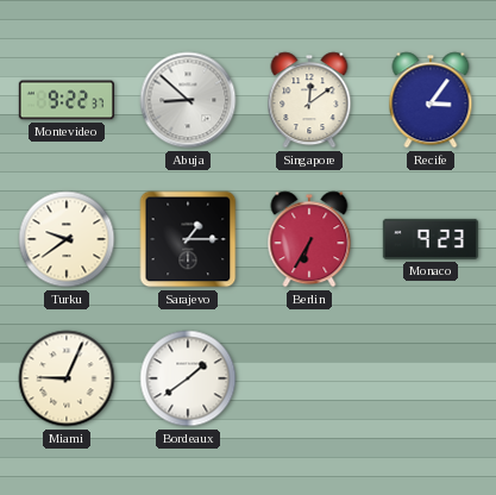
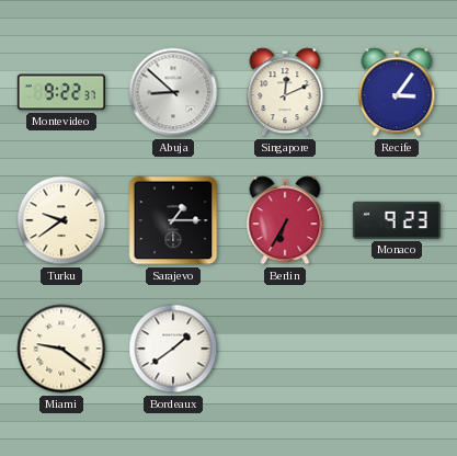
Singapore: 12:09 -> 12:11
Miami: 9:04 -> 9:21
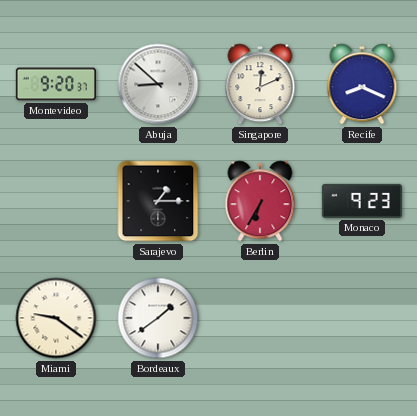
Montevideo: 9:22 -> 9:20
Recife: 3:06 -> 8:19
Turku: 9:39 -> none
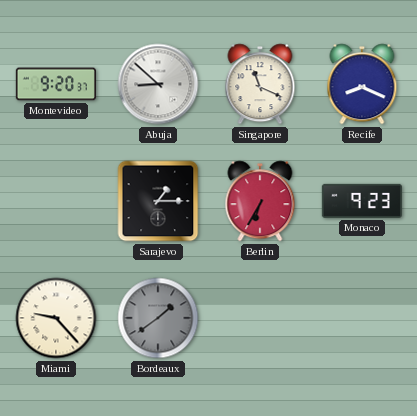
Singapore: 12:11 -> 11:19
Miami: 9:21 -> 9:23
Bordeaux dial: white -> grey
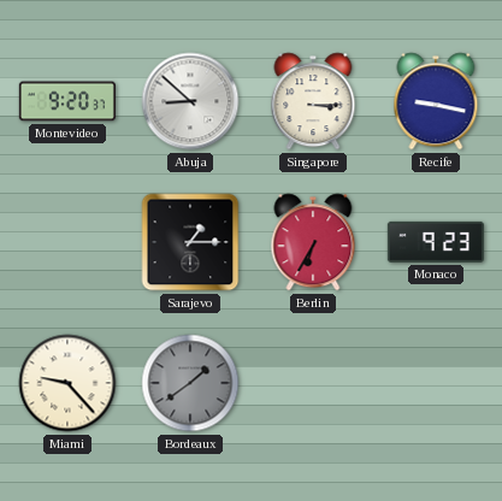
Singapore: 11:19 -> 3:15
Recife: 8:19 -> 9:17
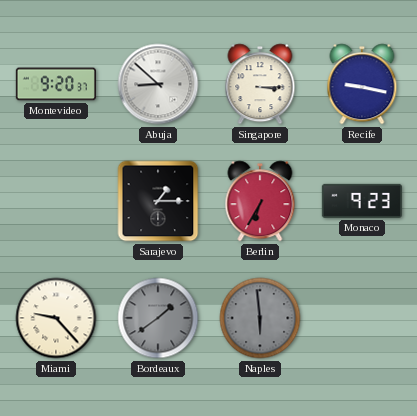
Naples: none -> 5:59
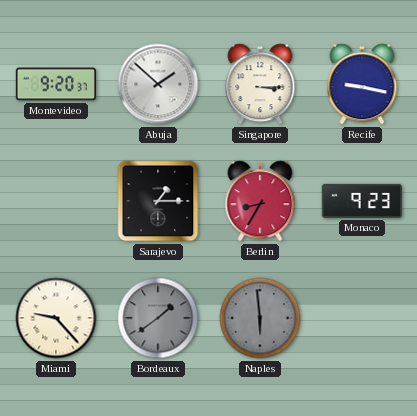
Abuja: 8:52 -> 1:52
Berlin: 6:35 -> 8:35
